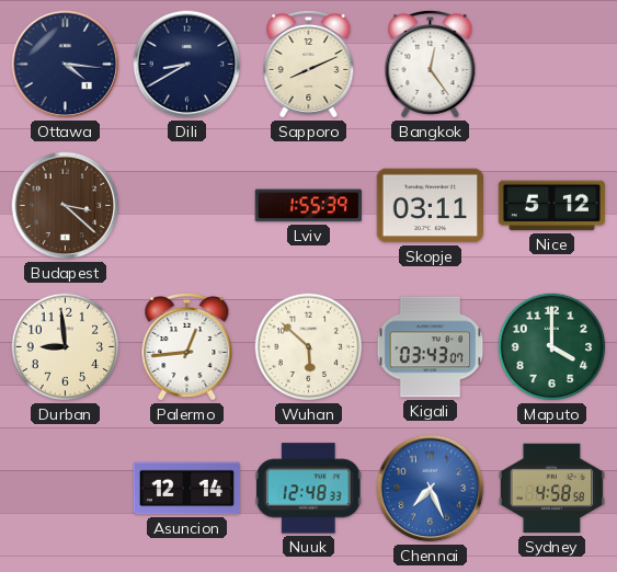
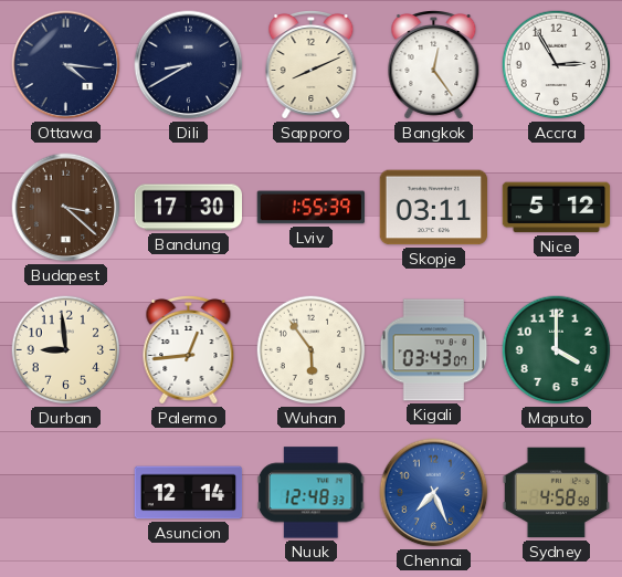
Accra: none -> 2:55
Bandung: none -> 17:30
Wuhan: 5:52 -> 5:54
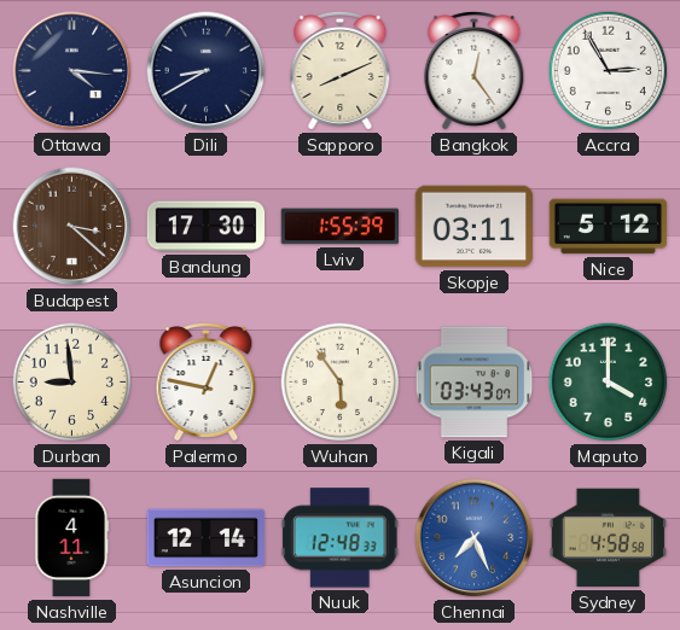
Palermo: 12:44 -> 12:47
Nashville: none -> 4:11
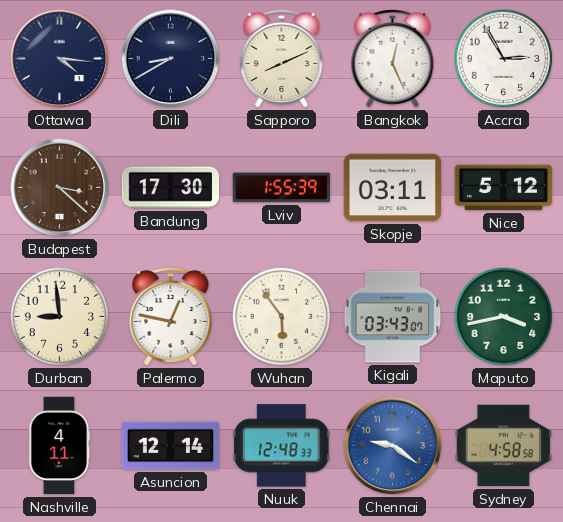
Bangkok: 12:24 -> 12:26
Maputo: 4:00 -> 3:43
Chennai: 7:26 -> 9:21
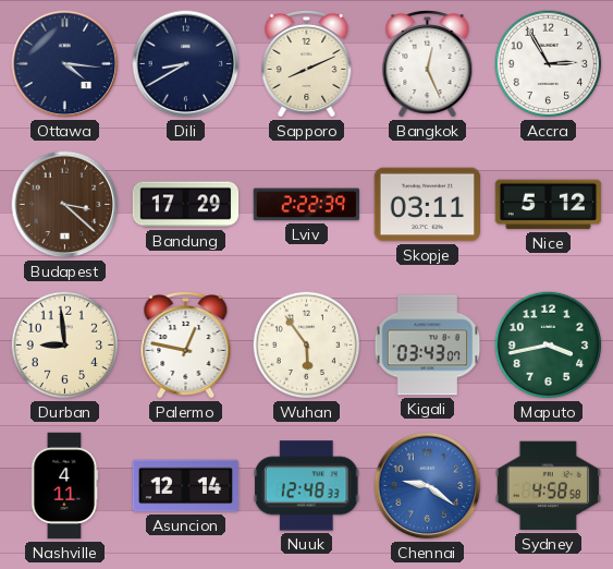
Bandung: 17:30 -> 17:29
Lviv: 1:55 -> 2:22
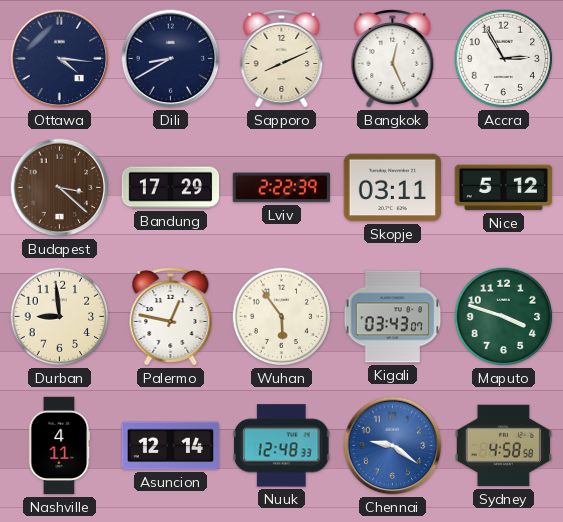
Maputo: 3:43 -> 3:48
